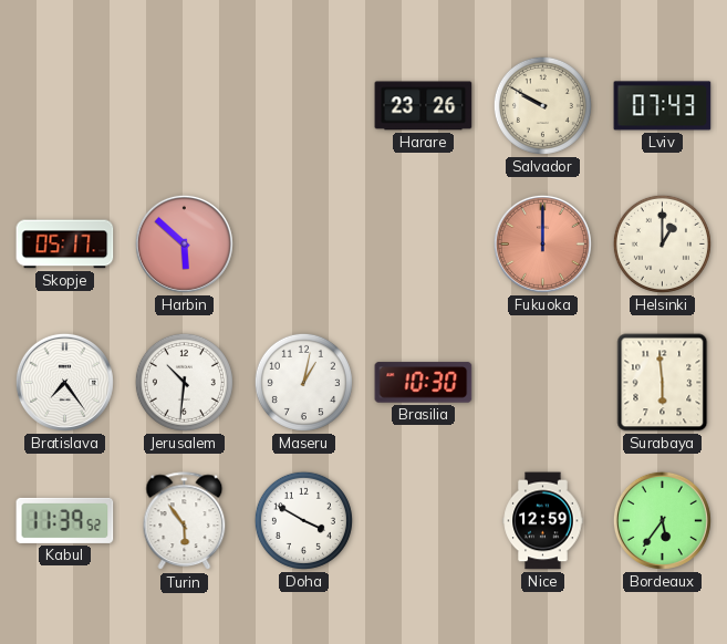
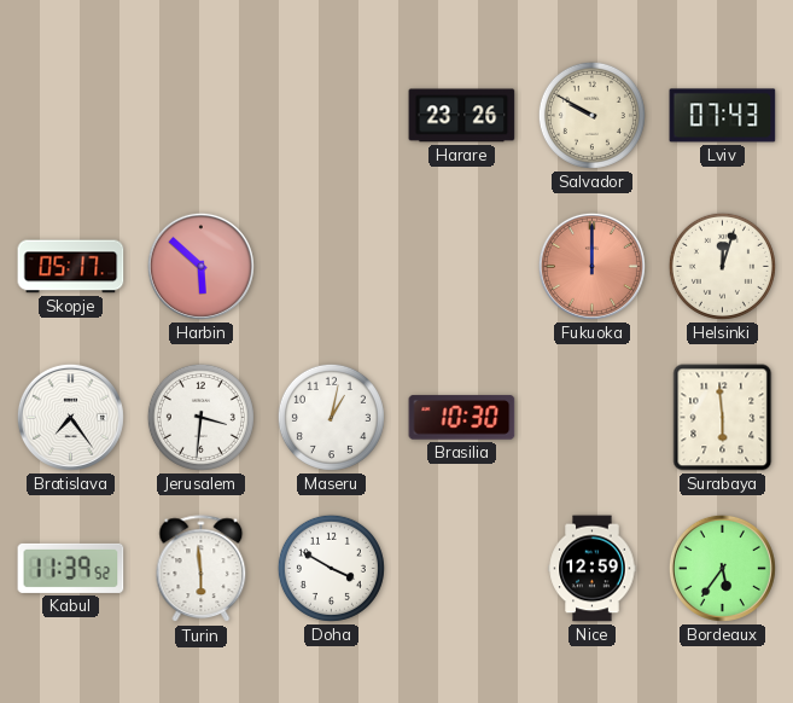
Helsinki: 1:00 -> 12:03
Jerusalem: 10:31 -> 3:31
Turin: 5:54 -> 5:59
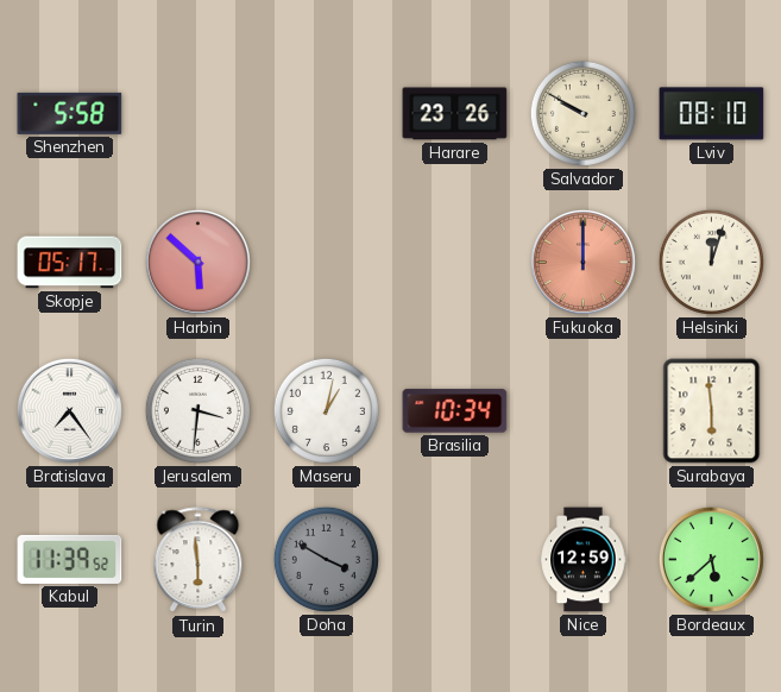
Shenzhen: none -> 5:58
Lviv: 07:43 -> 08:10
Brasilia: 10:30 -> 10:34
Doha dial: white -> grey
Bordeaux: 5:36 -> 5:38
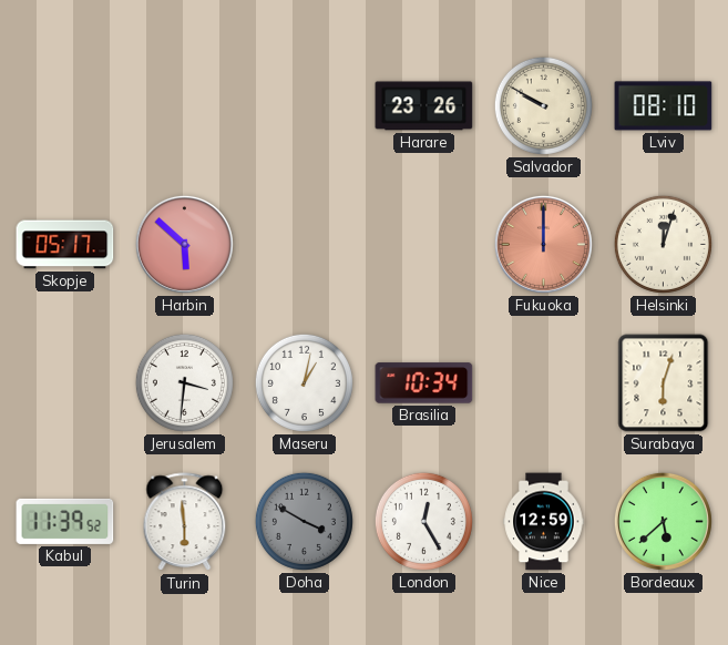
Shenzhen: 5:58 -> none
Bratislava: 7:24 -> none
Surabaya: 5:59 -> 6:03
London: none -> 12:25
